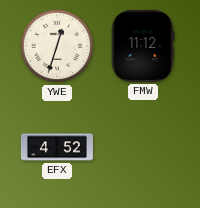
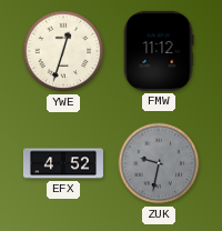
ZUK: none -> 9:32
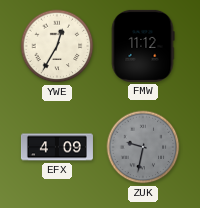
YWE: 12:33 -> 12:35
EFX: 4:52 -> 4:09
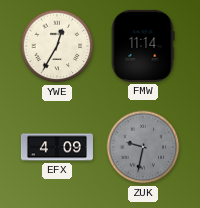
FMW: 11:12 -> 11:14
